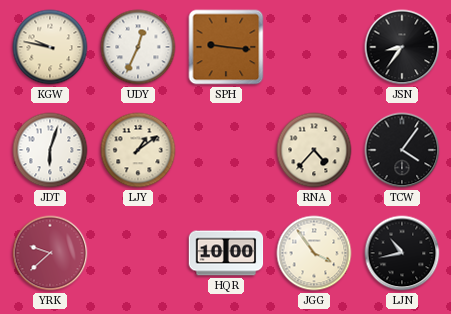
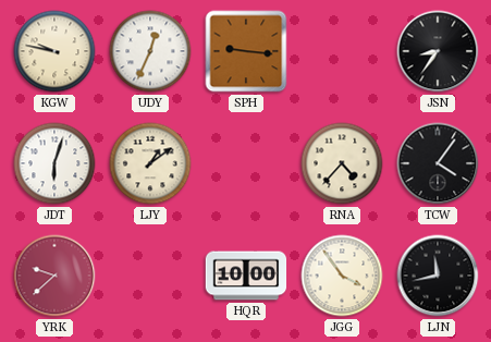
LJN: 10:43 -> 11:43
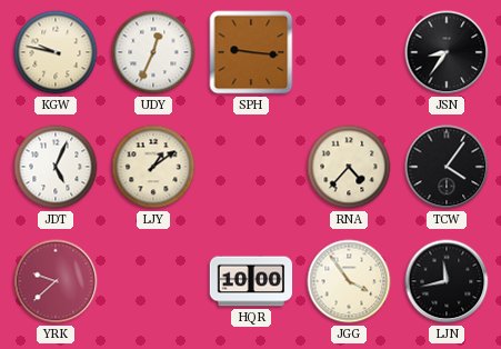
JDT: 6:03 -> 5:04
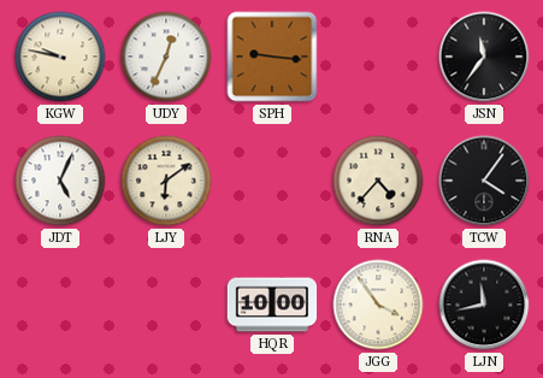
JSN: 8:36 -> 11:36
LJY: 1:09 -> 6:09
YRK: 9:38 -> none
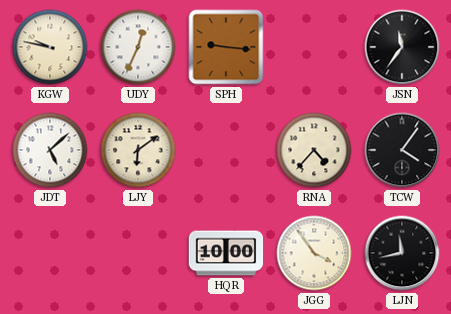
JDT: 5:04 -> 5:08
